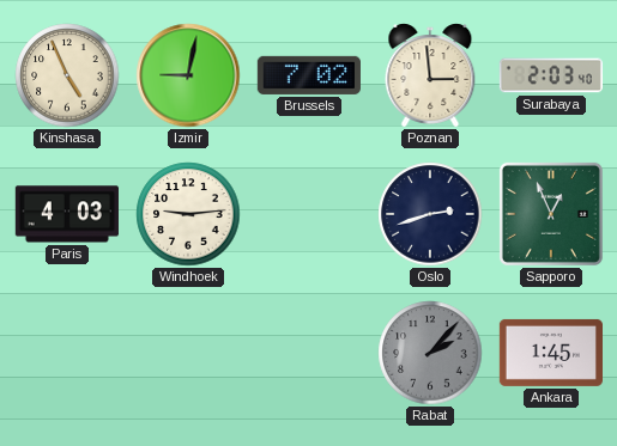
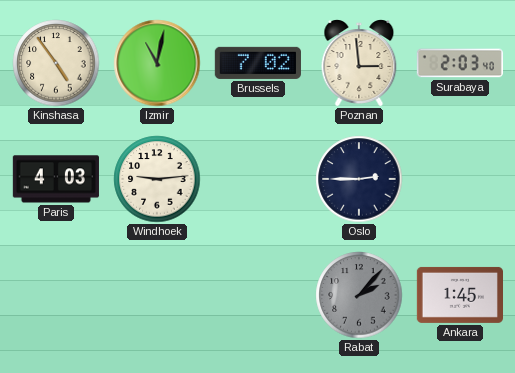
Kinshasa: 4:56 -> 4:54
Izmir: 9:02 -> 11:02
Oslo: 2:42 -> 2:45
Sapporo: 12:56 -> none
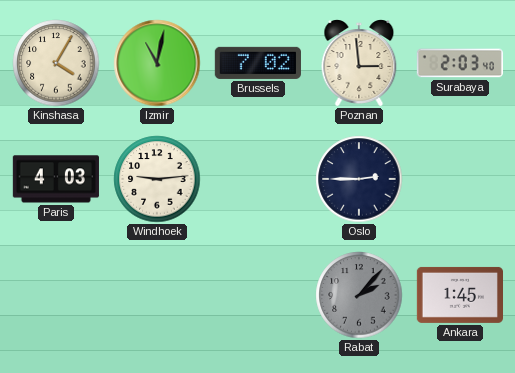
Kinshasa: 4:54 -> 4:05
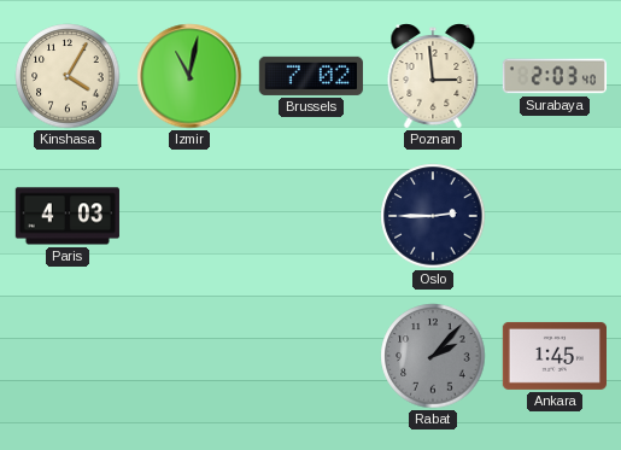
Windhoek: 9:14 -> none
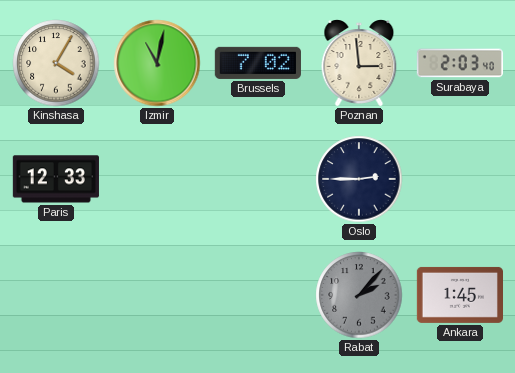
Paris: 4:03 -> 12:33
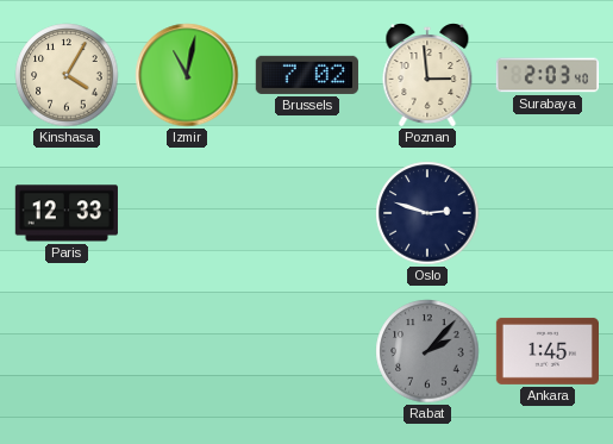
Oslo: 2:45 -> 2:48
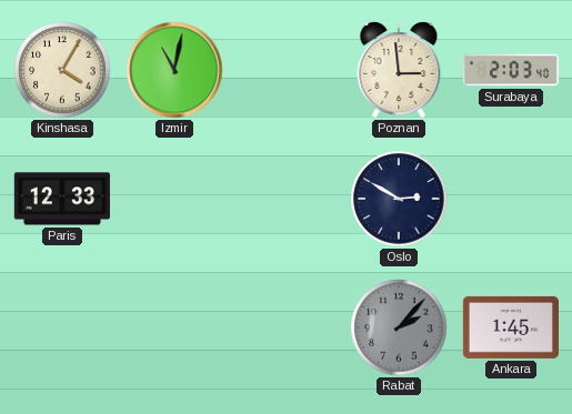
Brussels: 7:02 -> none
Oslo: 2:48 -> 2:50
